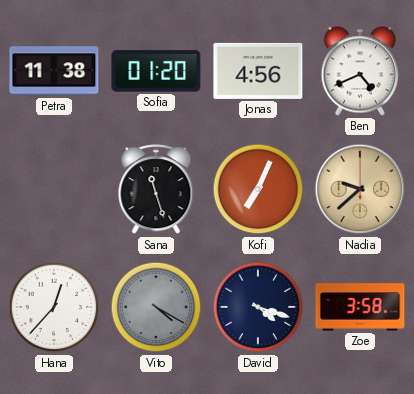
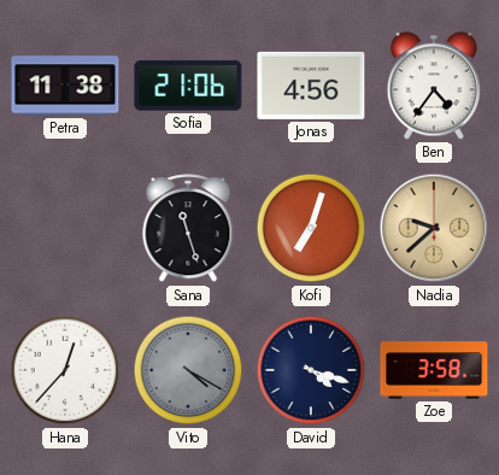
Sofia: 01:20 -> 21:06
Ben: 4:41 -> 4:36
Kofi: 7:04 -> 7:03
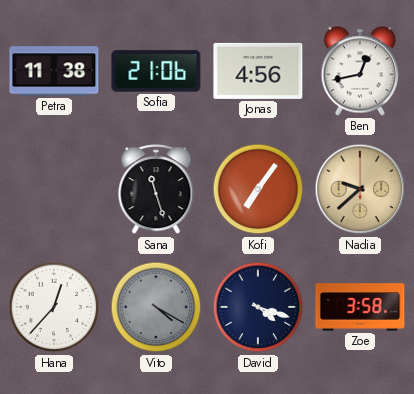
Ben: 4:36 -> 12:43
Kofi: 7:03 -> 7:06
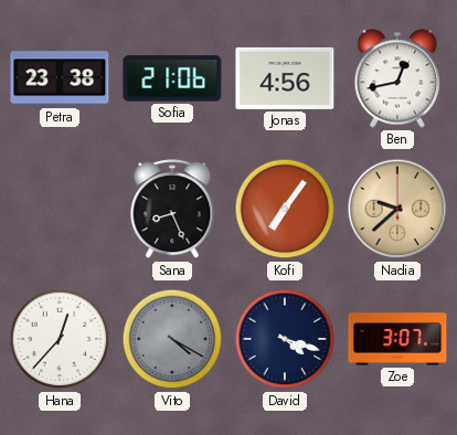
Petra: 11:38 -> 23:38
Sana: 11:27 -> 8:26
Zoe: 3:58 -> 3:07
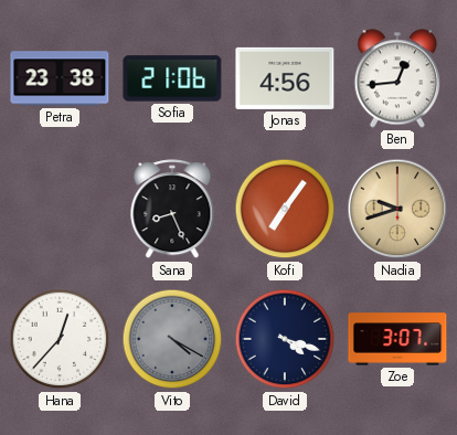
Ben: 12:43 -> 12:44
Nadia: 9:38 -> 9:42
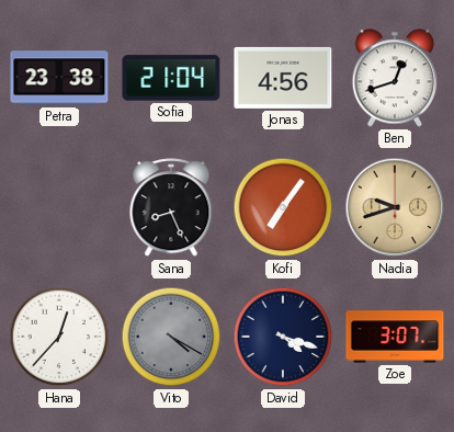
Sofia: 21:06 -> 21:04
Ben: 12:44 -> 12:42
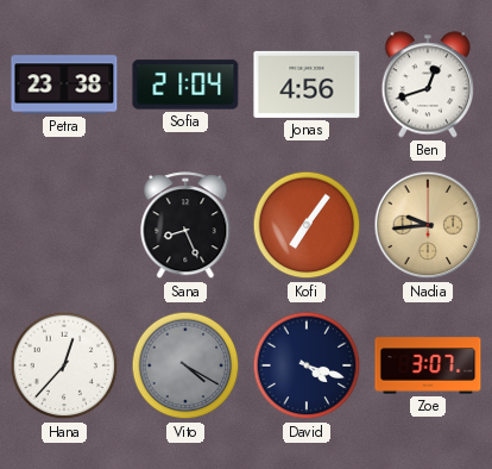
Nadia: 9:42 -> 9:44
